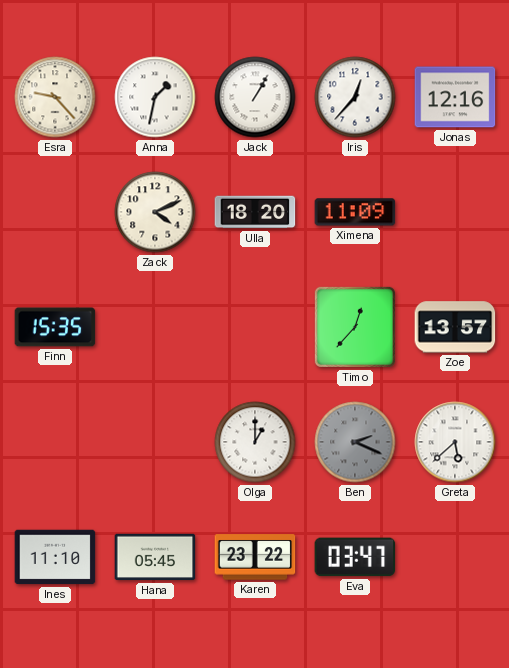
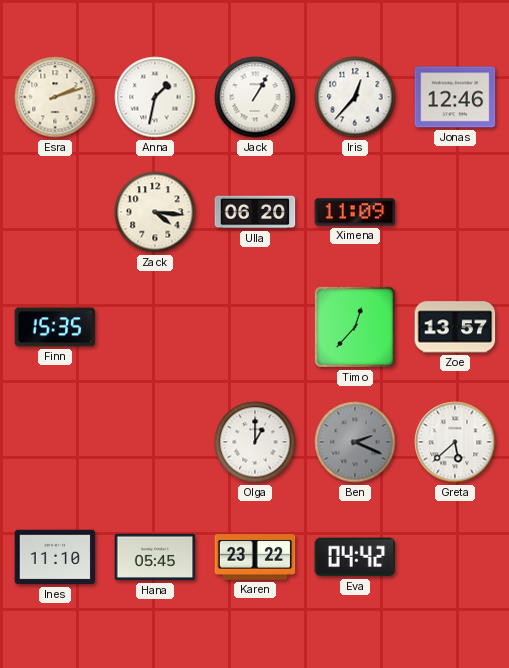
Esra: 9:23 -> 2:12
Jonas: 12:16 -> 12:46
Zack: 4:11 -> 4:16
Ulla: 18:20 -> 06:20
Eva: 03:47 -> 04:42
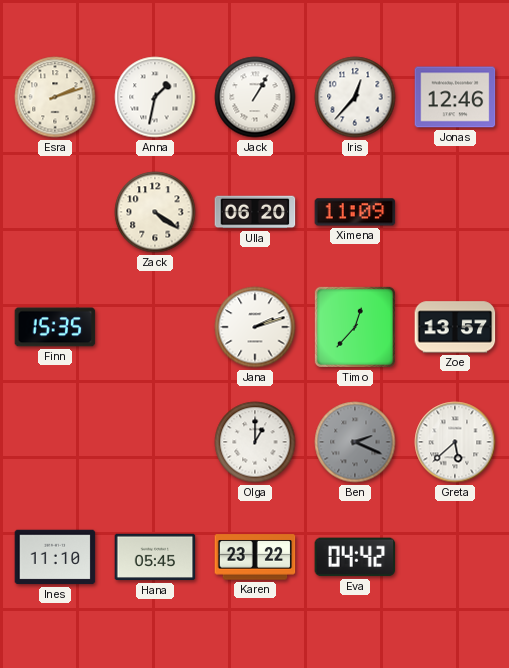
Zack: 4:16 -> 4:21
Jana: none -> 2:12
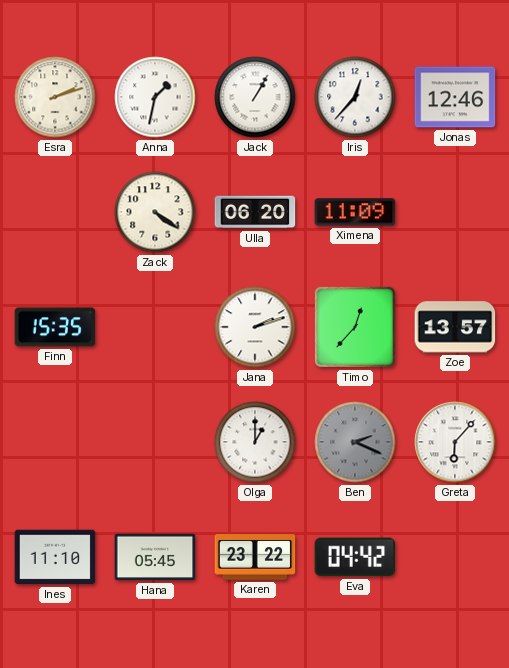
Greta: 5:38 -> 6:07
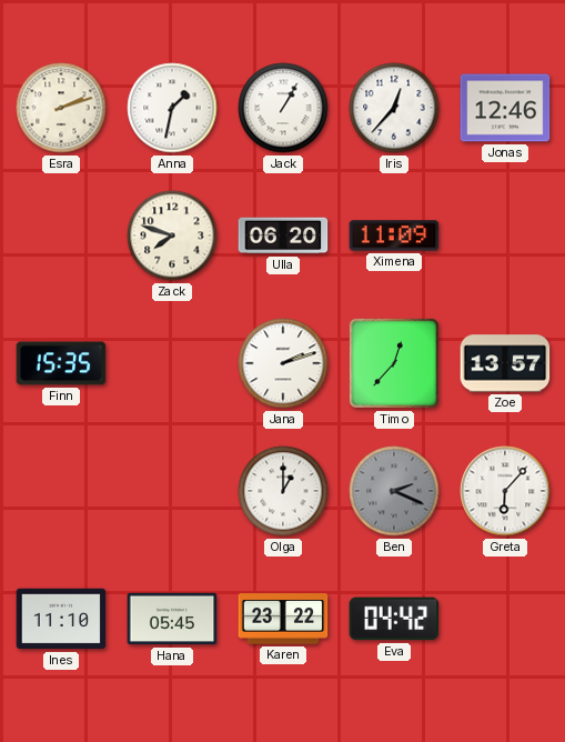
Zack: 4:21 -> 7:48
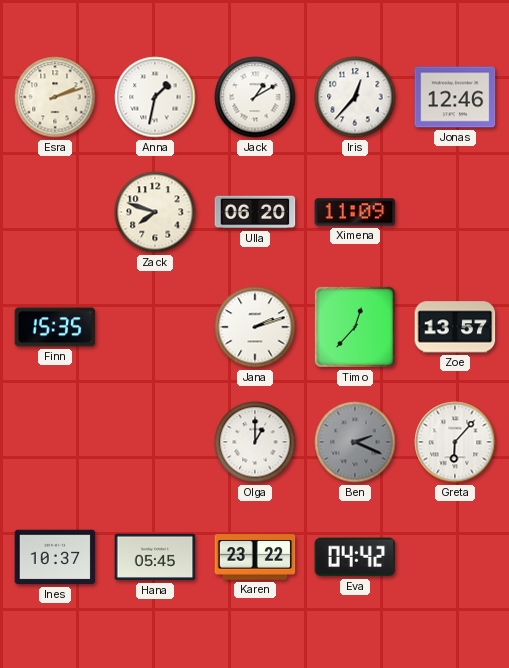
Jack: 1:05 -> 1:10
Ines: 11:10 -> 10:37
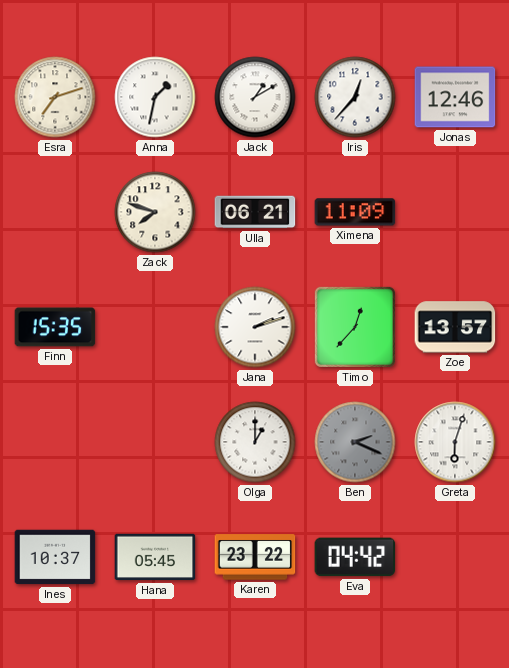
Esra: 2:12 -> 7:12
Ulla: 06:20 -> 06:21
Greta: 6:07 -> 6:03
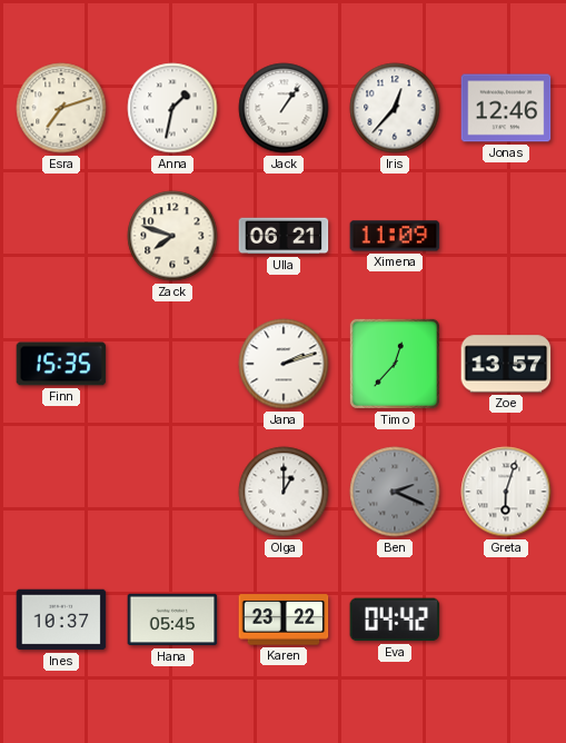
Jack: 1:10 -> 1:06
